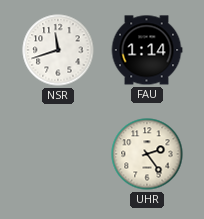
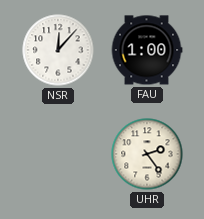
NSR: 11:42 -> 12:07
FAU: 1:14 -> 1:00
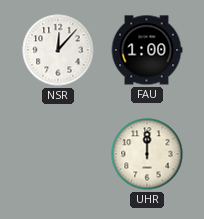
UHR: 2:24 -> 12:00
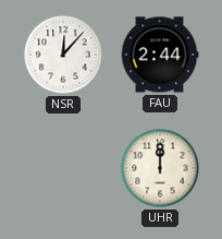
FAU: 1:00 -> 2:44
